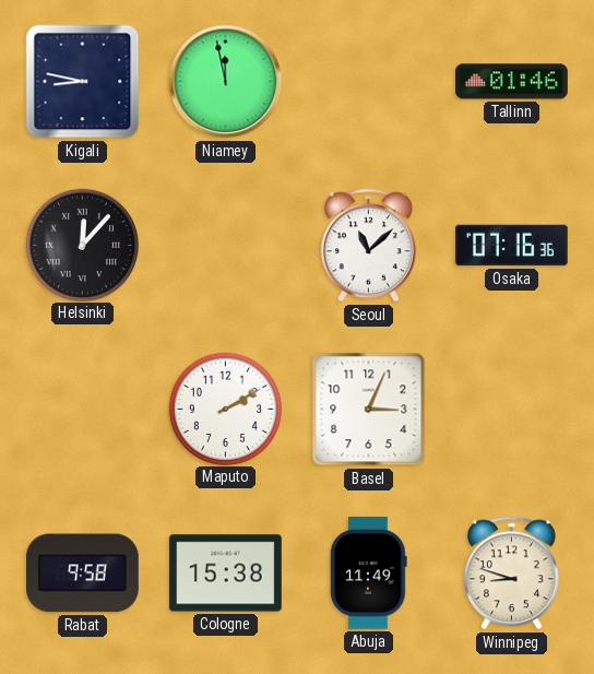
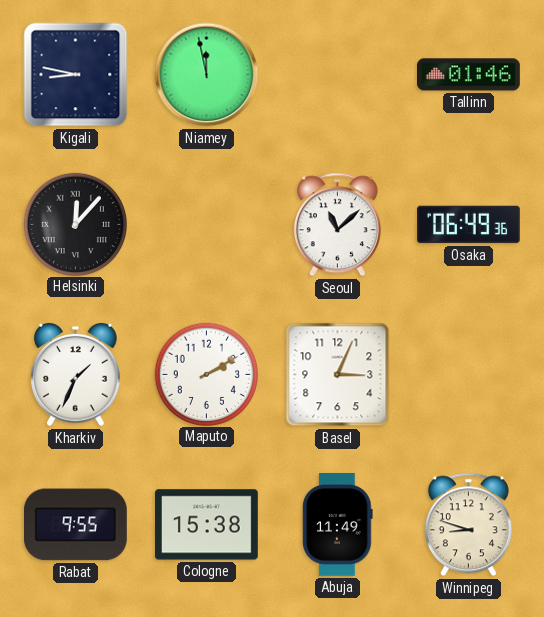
Osaka: 07:16 -> 06:49
Kharkiv: none -> 1:34
Rabat: 9:58 -> 9:55
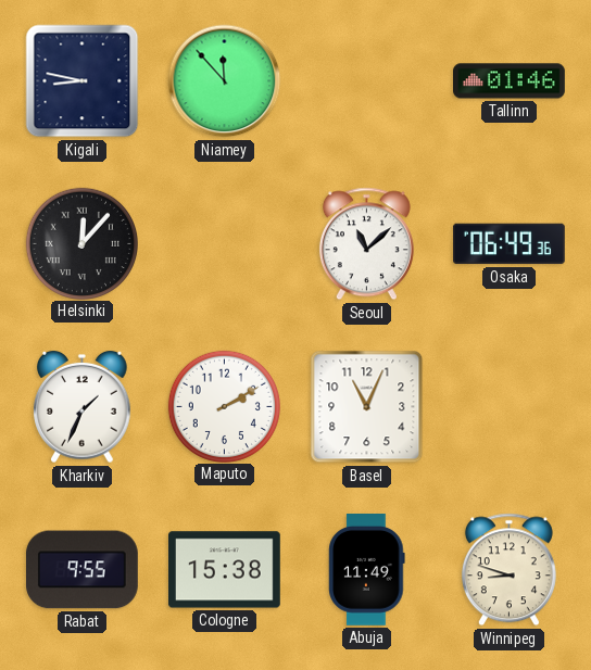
Niamey: 11:58 -> 11:53
Basel: 3:04 -> 11:04
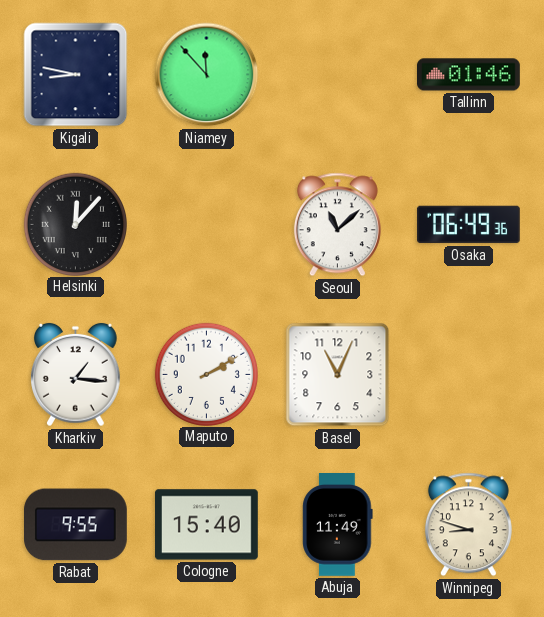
Kharkiv: 1:34 -> 1:16
Cologne: 15:38 -> 15:40
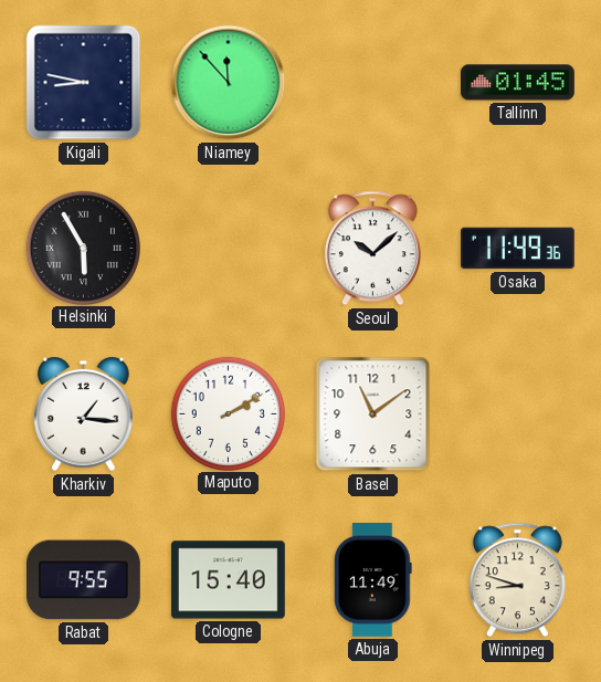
Tallinn: 01:46 -> 01:45
Helsinki: 12:07 -> 5:55
Seoul: 11:08 -> 10:08
Osaka: 06:49 -> 11:49
Basel: 11:04 -> 11:09
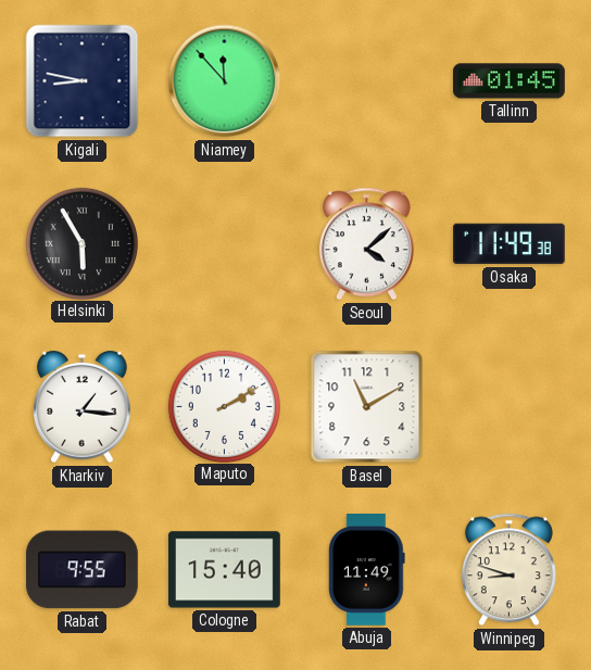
Seoul: 10:08 -> 4:08
Osaka: 11:49:36 -> 11:49:38
Basel: 11:09 -> 11:10
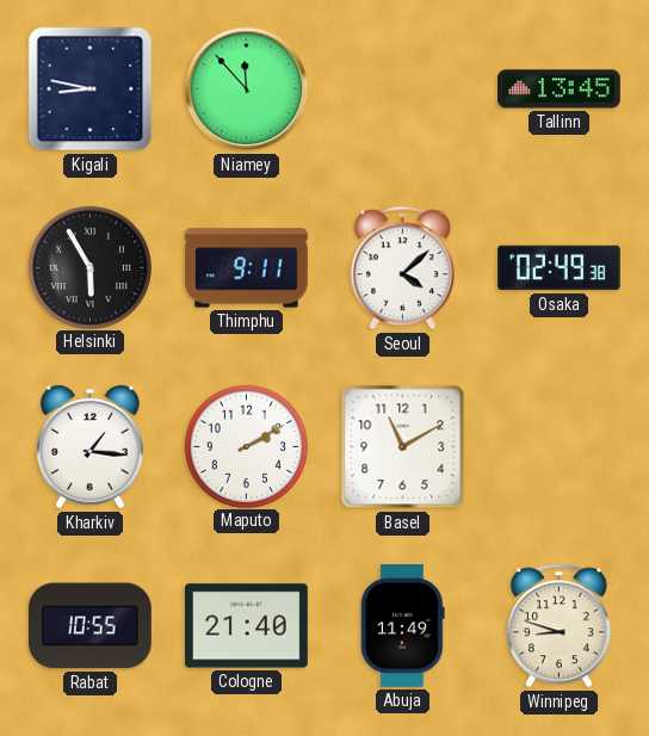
Tallinn: 01:45 -> 13:45
Thimphu: none -> 9:11
Osaka: 11:49 -> 02:49
Rabat: 9:55 -> 10:55
Cologne: 15:40 -> 21:40
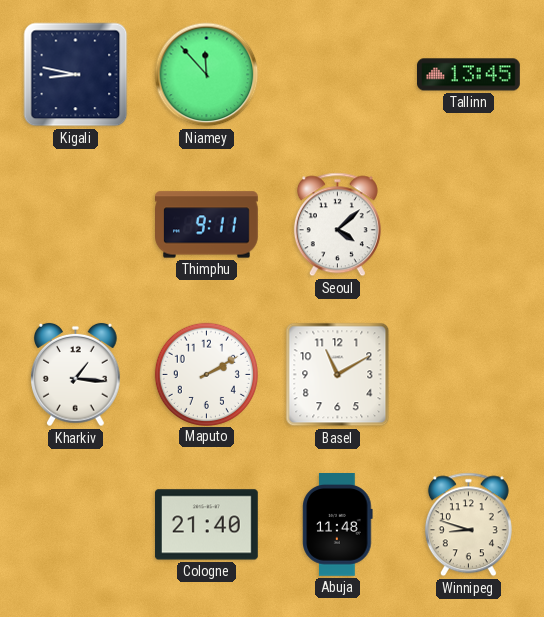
Helsinki: 5:55 -> none
Osaka: 02:49 -> none
Rabat: 10:55 -> none
Abuja: 11:49 -> 11:48
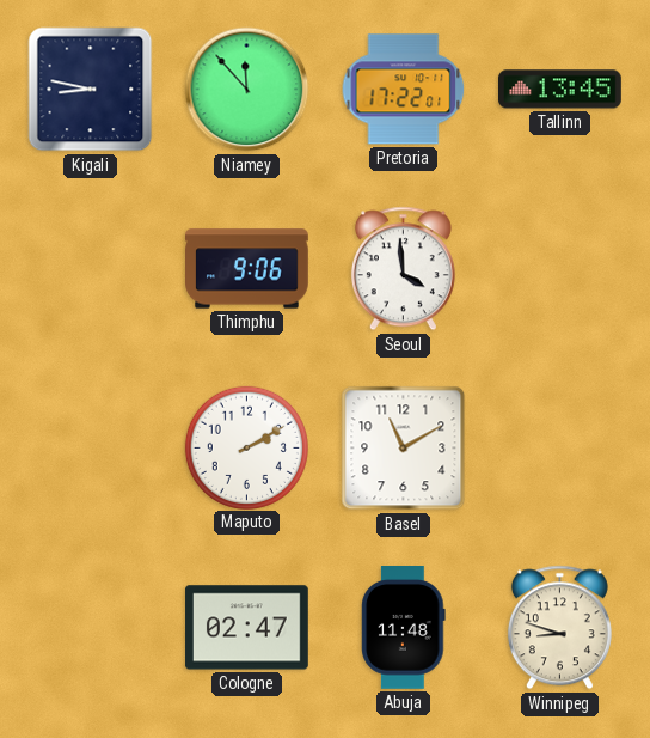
Pretoria: none -> 17:22
Thimphu: 9:11 -> 9:06
Seoul: 4:08 -> 3:59
Kharkiv: 1:16 -> none
Cologne: 21:40 -> 02:47
